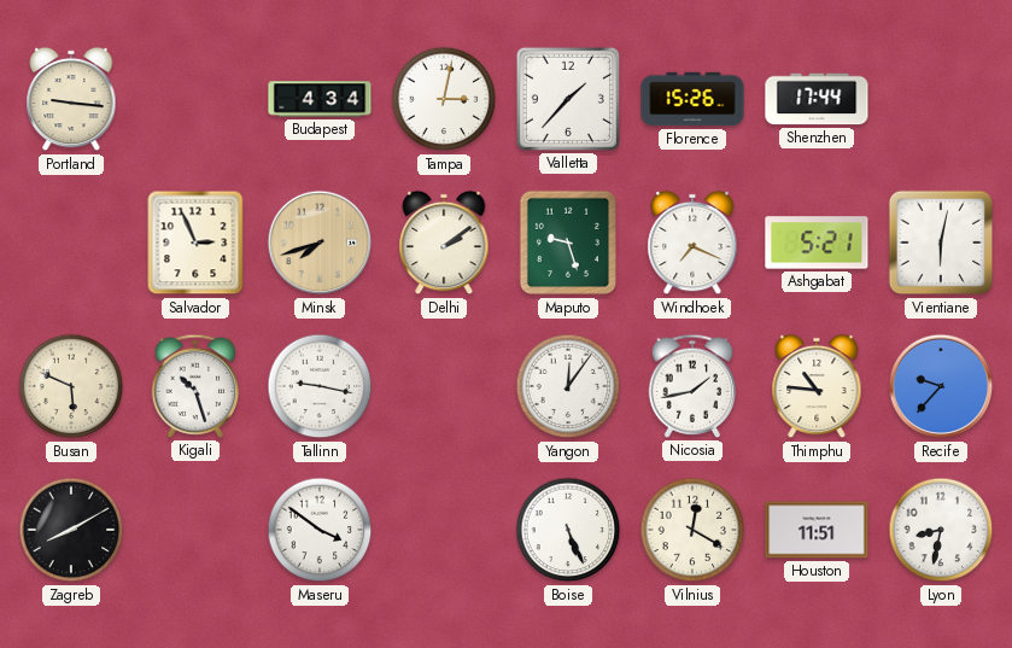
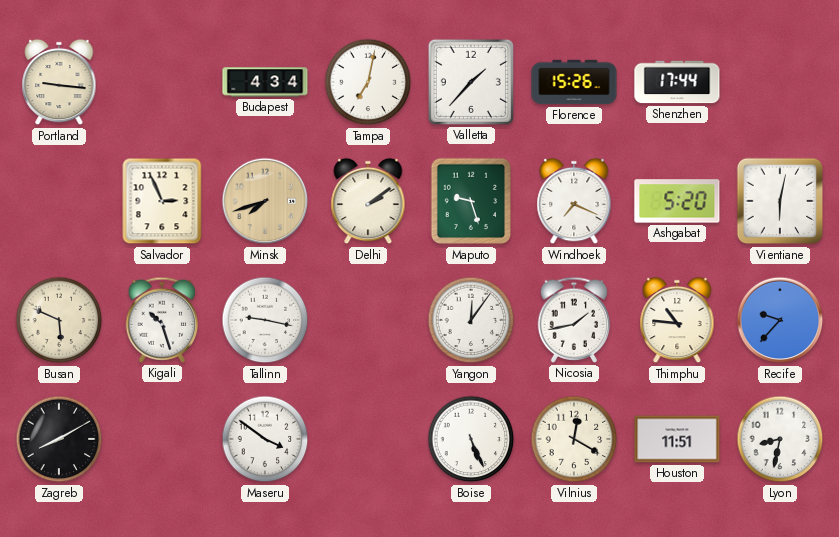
Tampa: 3:02 -> 7:02
Ashgabat: 5:21 -> 5:20
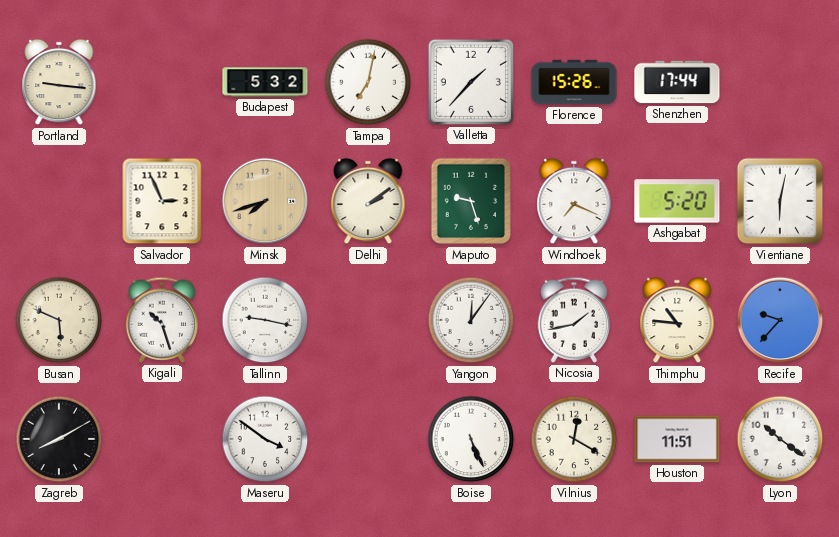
Budapest: 4:34 -> 5:32
Lyon: 8:32 -> 10:21
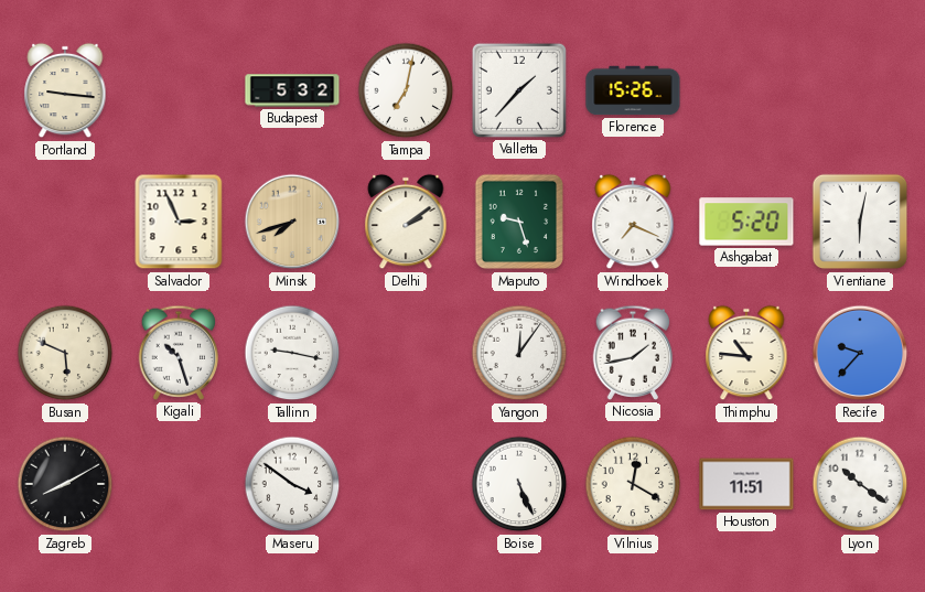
Shenzhen: 17:44 -> none
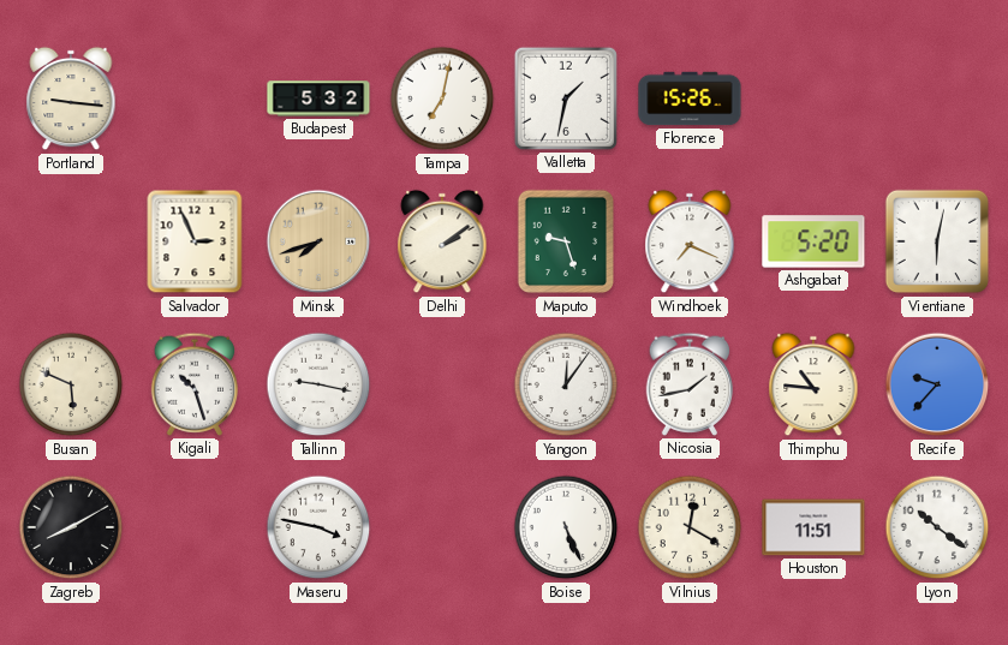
Valletta: 1:37 -> 1:32
Maseru: 3:51 -> 3:47
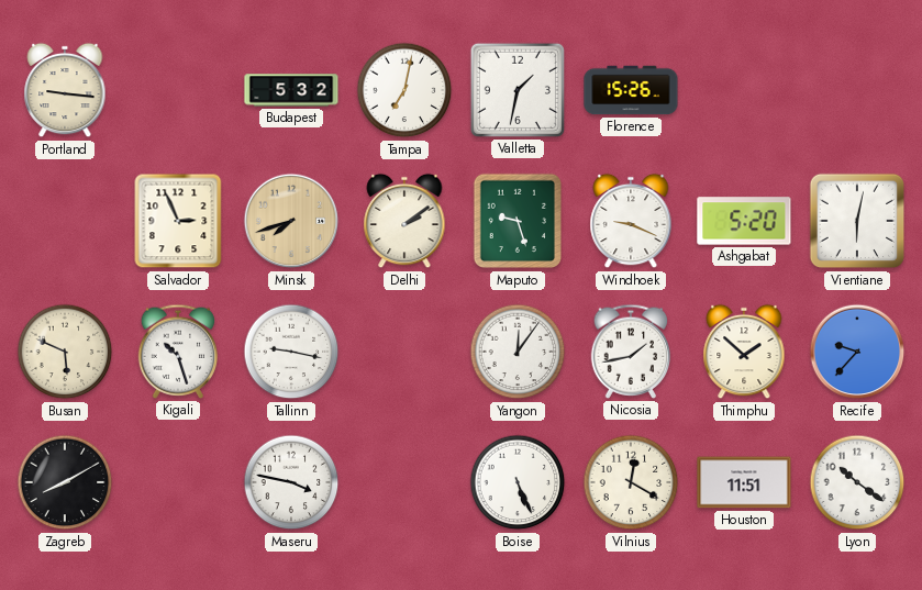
Windhoek: 7:19 -> 9:19
Thimphu: 10:46 -> 1:52
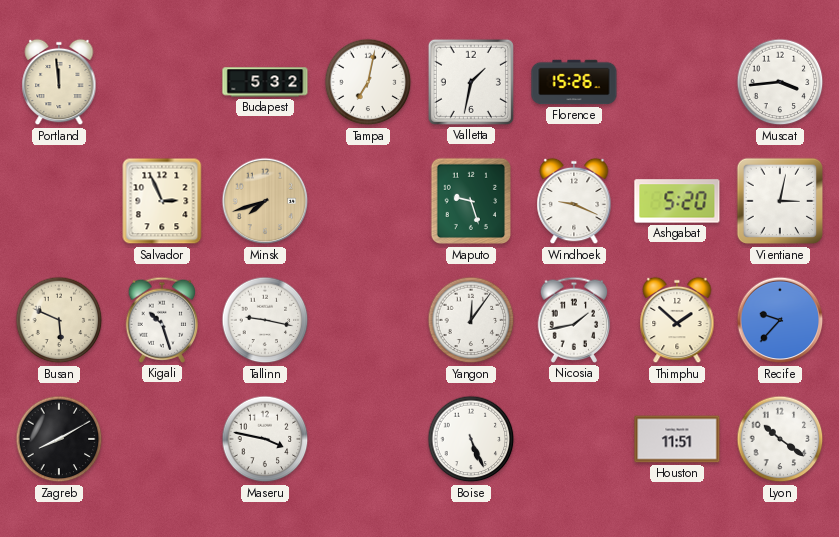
Portland: 9:16 -> 11:59
Muscat: none -> 3:44
Delhi: 2:09 -> none
Vientiane: 6:02 -> 3:02
Vilnius: 12:20 -> none
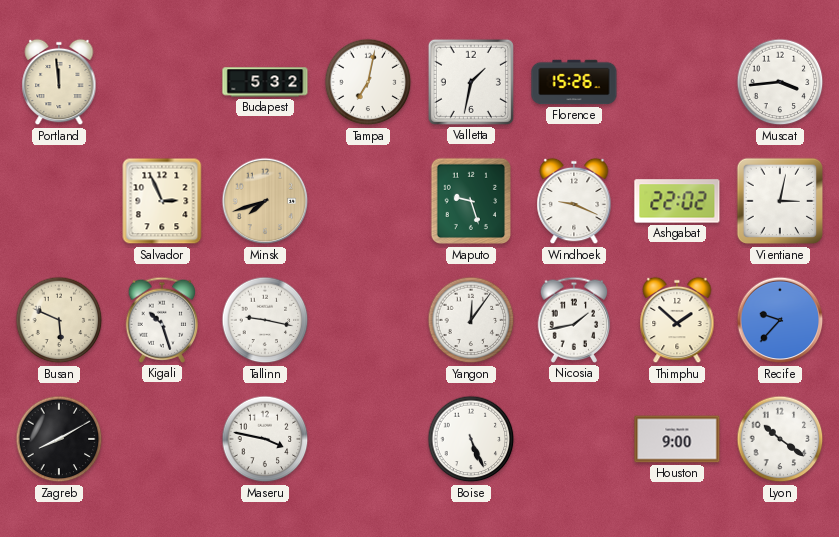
Ashgabat: 5:20 -> 22:02
Houston: 11:51 -> 9:00
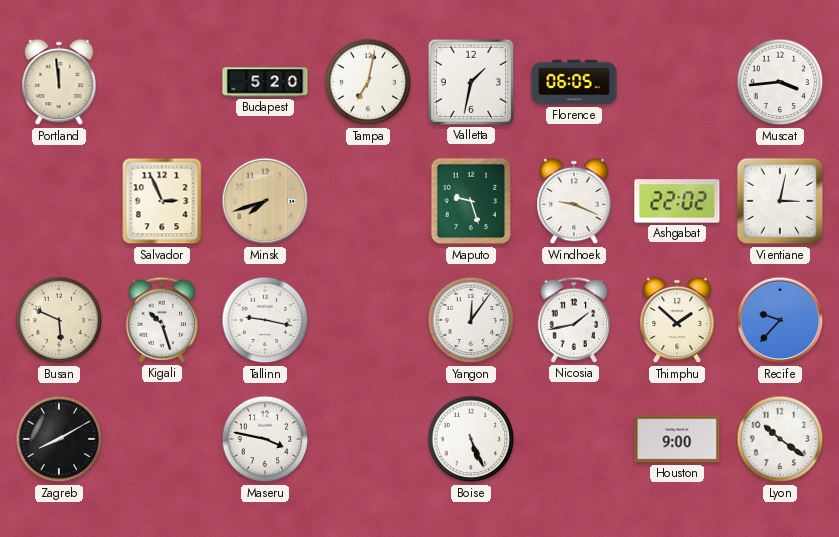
Budapest: 5:32 -> 5:20
Florence: 15:26 -> 06:05
